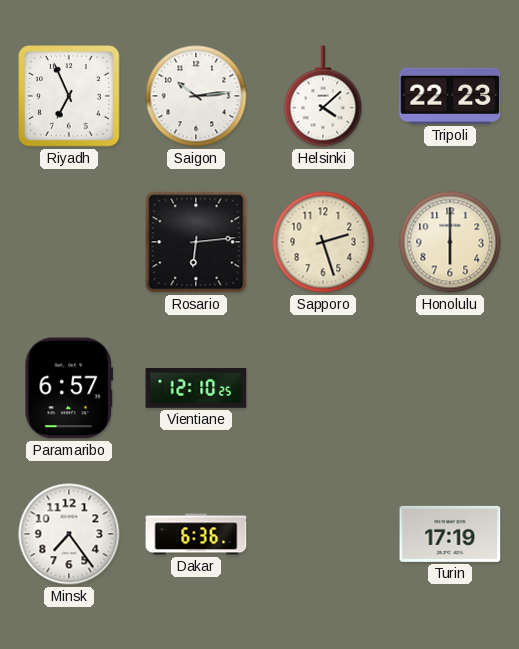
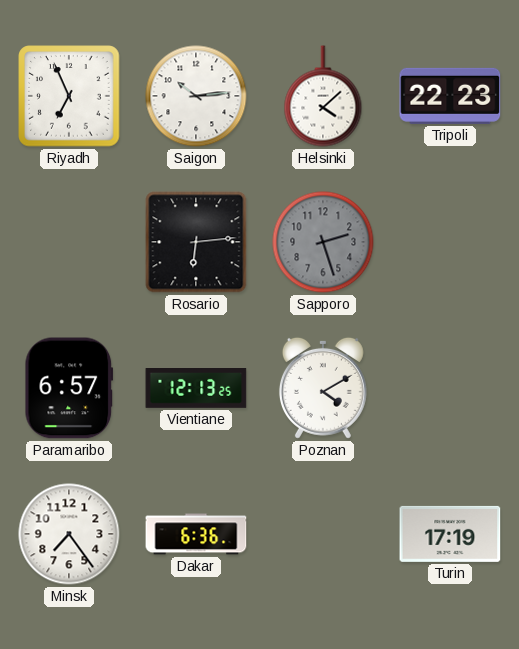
Sapporo dial: cream -> grey
Honolulu: 6:00 -> none
Vientiane: 12:10 -> 12:13
Poznan: none -> 4:10
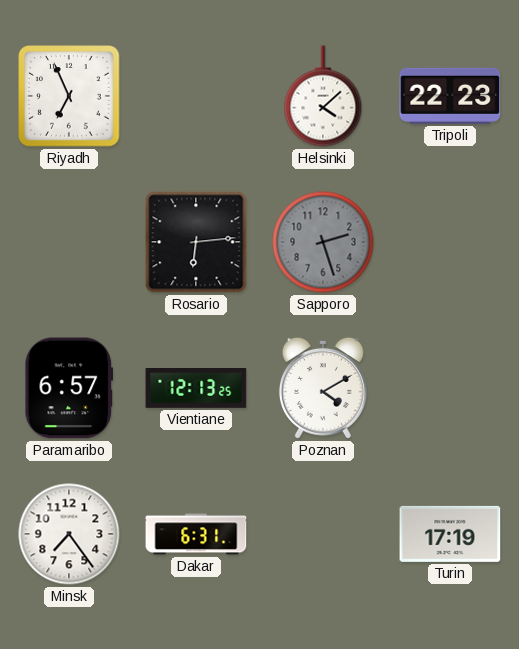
Saigon: 10:14 -> none
Dakar: 6:36 -> 6:31
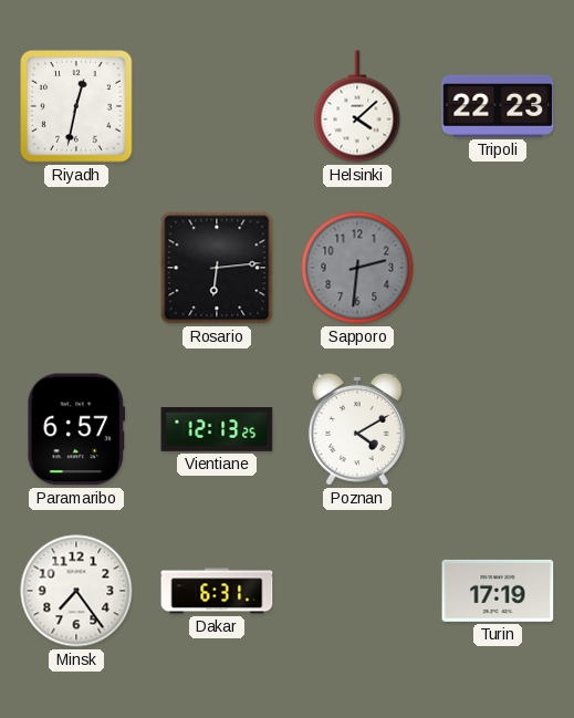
Riyadh: 6:56 -> 12:32
Sapporo: 2:27 -> 2:31
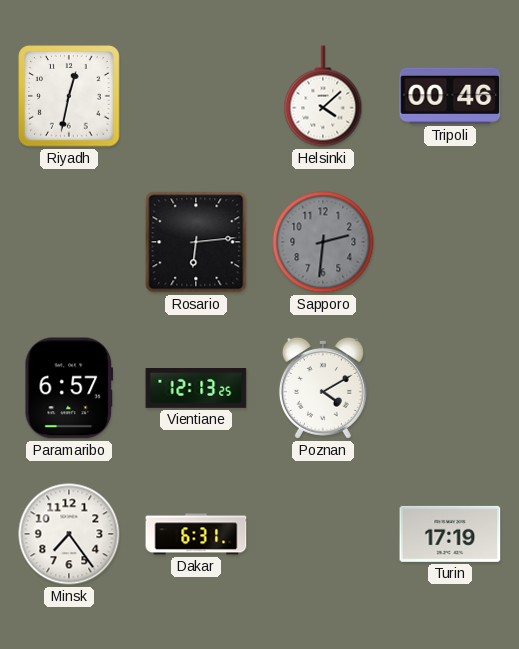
Tripoli: 22:23 -> 00:46
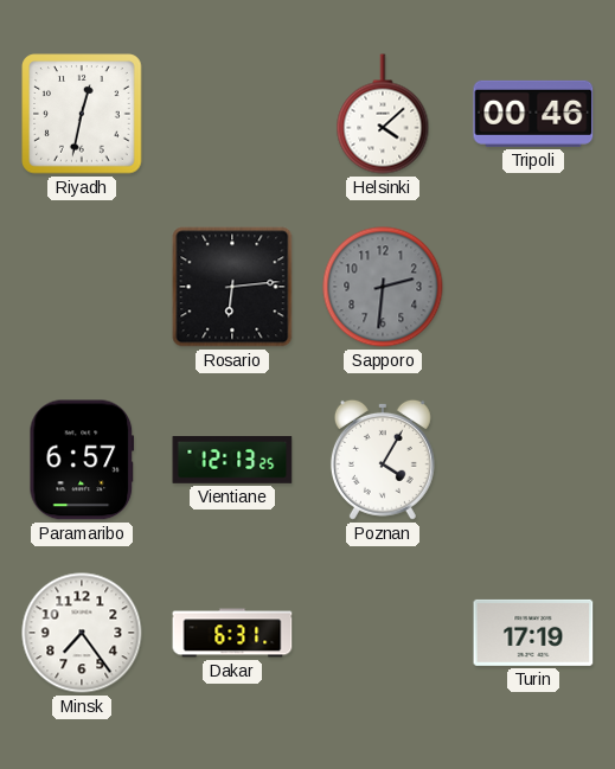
Poznan: 4:10 -> 4:05
